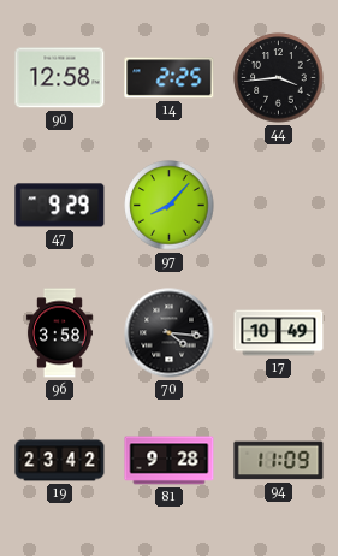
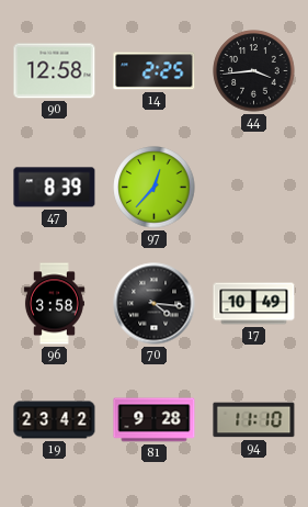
47: 9:29 -> 8:39
97: 8:07 -> 12:37
94: 11:09 -> 11:10
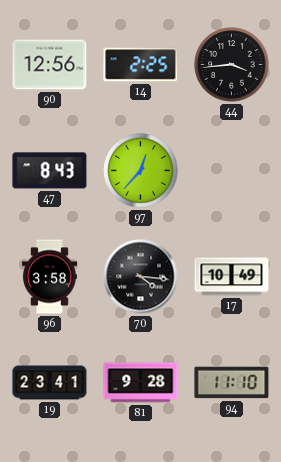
90: 12:58 -> 12:56
47: 8:39 -> 8:43
19: 23:42 -> 23:41
